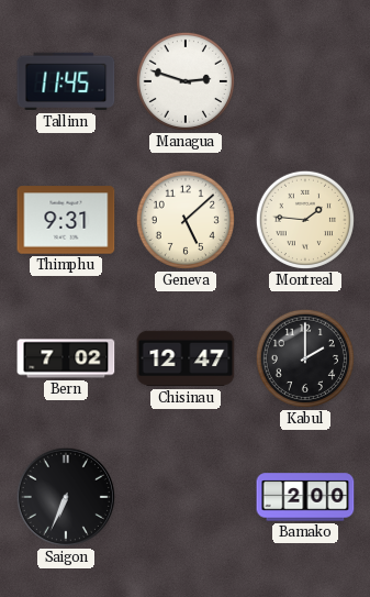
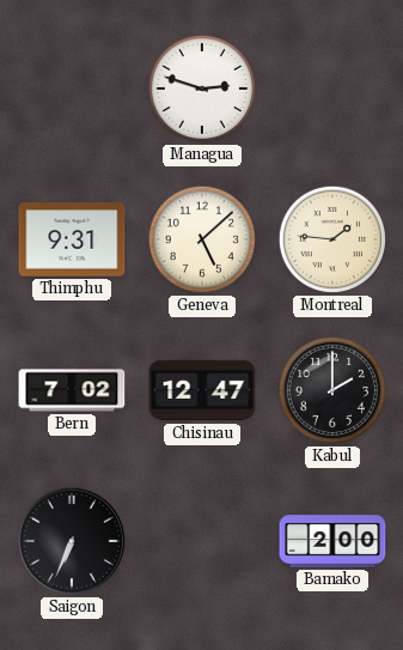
Tallinn: 11:45 -> none
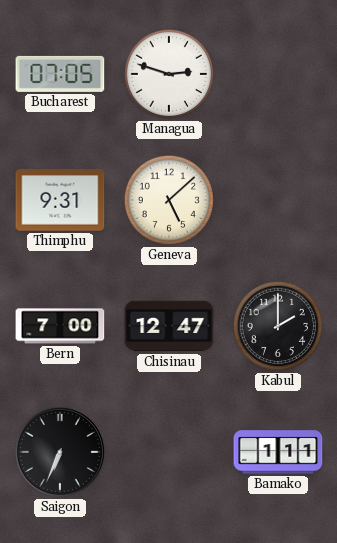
Bucharest: none -> 07:05
Montreal: 1:46 -> none
Bern: 7:02 -> 7:00
Bamako: 2:00 -> 1:11
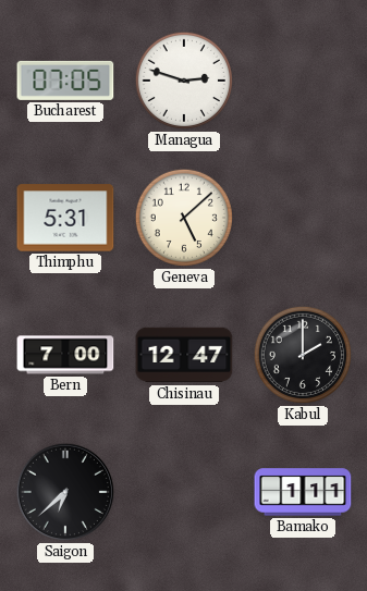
Thimphu: 9:31 -> 5:31
Saigon: 6:34 -> 6:38
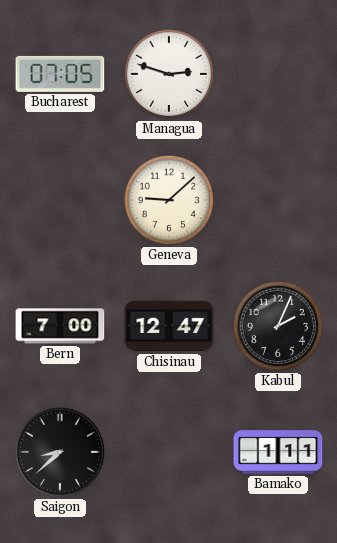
Thimphu: 5:31 -> none
Geneva: 5:08 -> 9:08
Kabul: 2:00 -> 2:04
Saigon: 6:38 -> 8:38
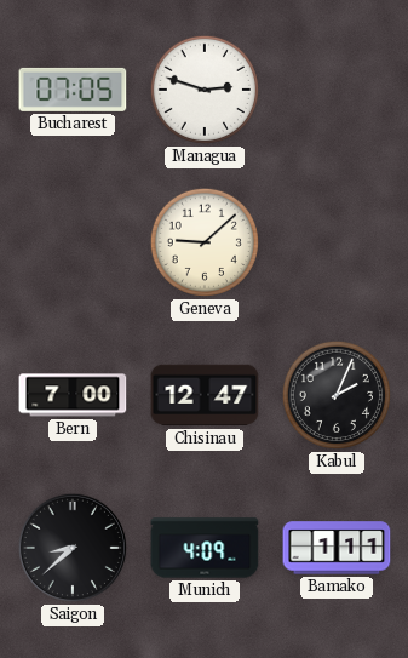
Munich: none -> 4:09
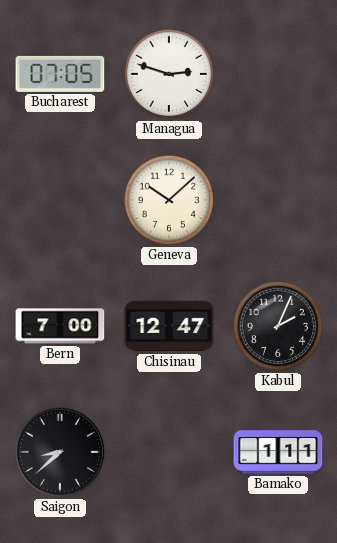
Geneva: 9:08 -> 10:08
Munich: 4:09 -> none
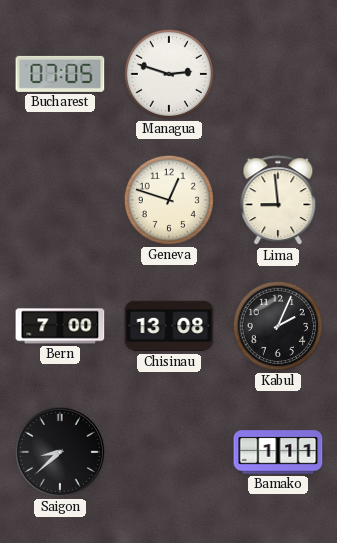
Geneva: 10:08 -> 12:48
Lima: none -> 8:59
Chisinau: 12:47 -> 13:08
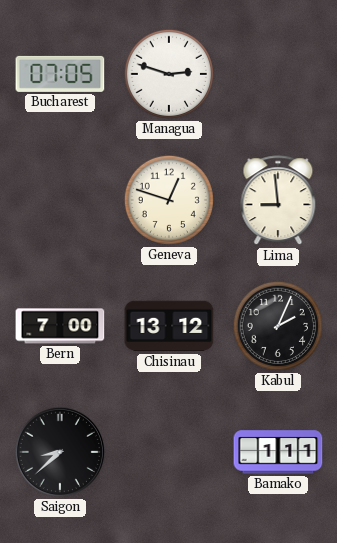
Chisinau: 13:08 -> 13:12
